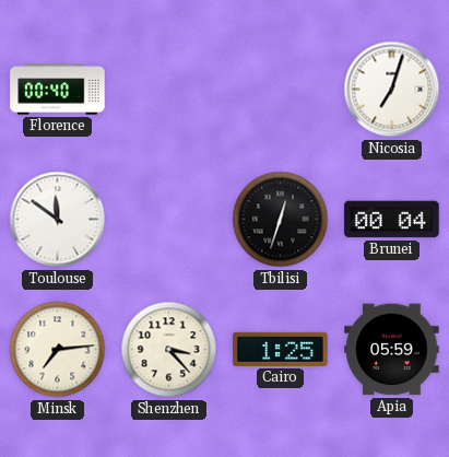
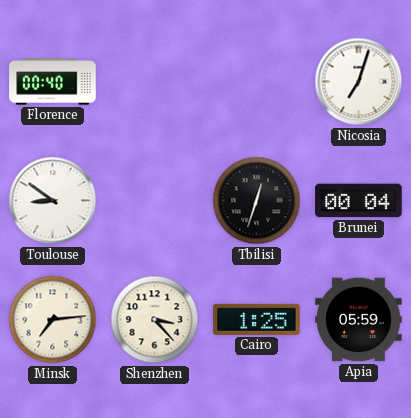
Toulouse: 11:51 -> 8:51
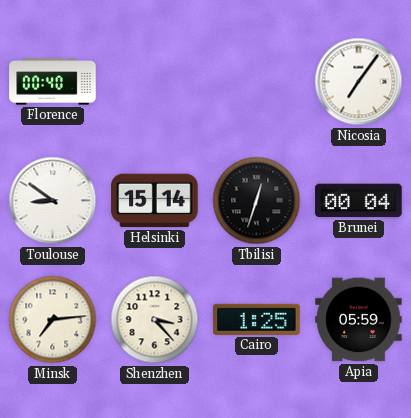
Nicosia: 7:03 -> 7:06
Helsinki: none -> 15:14
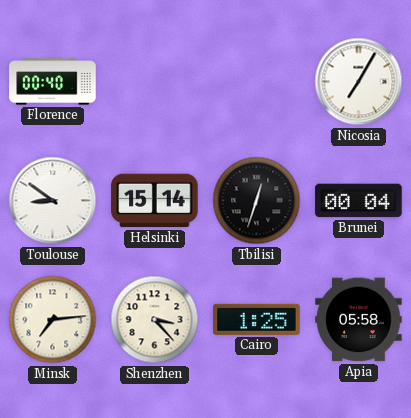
Nicosia: 7:06 -> 7:05
Apia: 05:59 -> 05:58
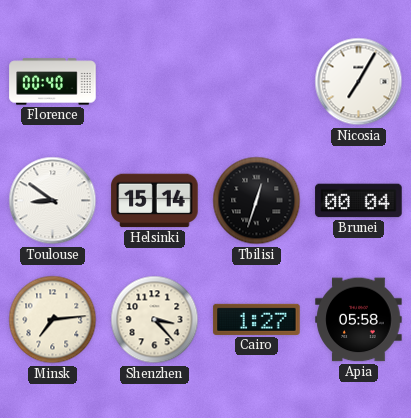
Cairo: 1:25 -> 1:27
